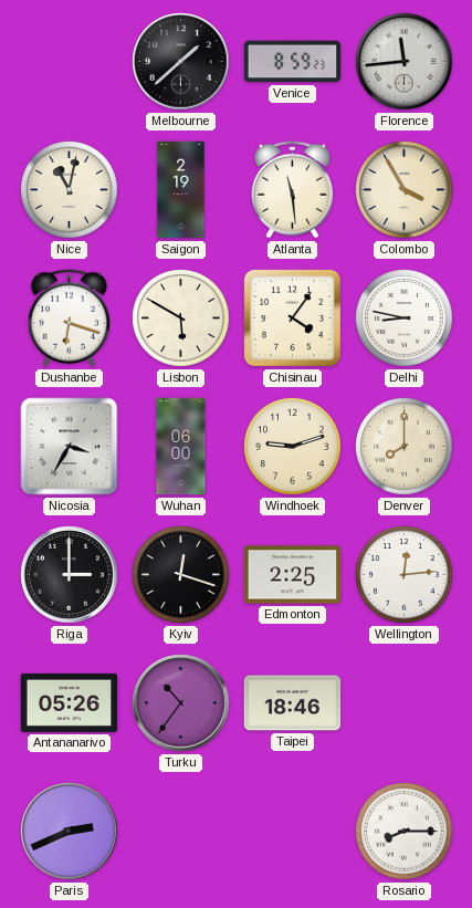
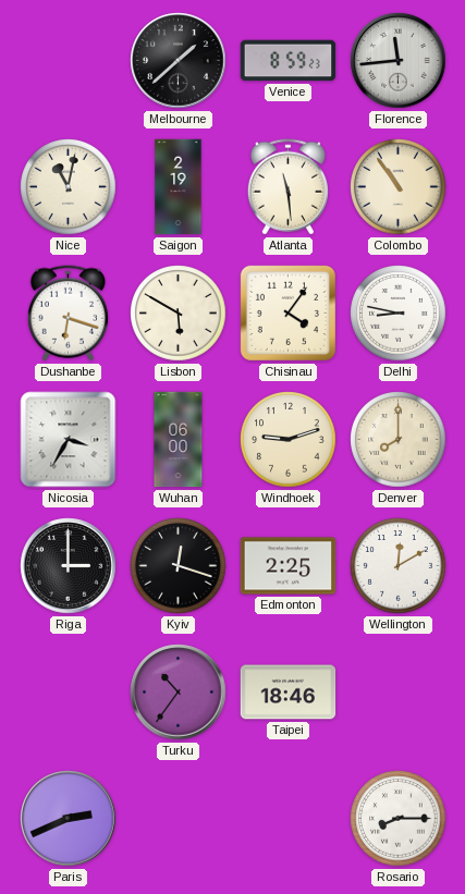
Colombo: 3:55 -> 10:54
Wellington: 12:14 -> 12:10
Antananarivo: 05:26 -> none
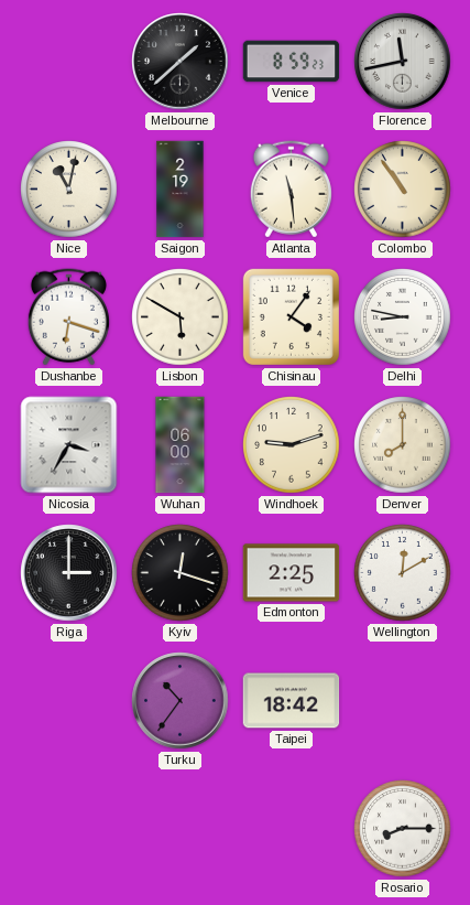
Florence: 11:44 -> 11:43
Taipei: 18:46 -> 18:42
Paris: 2:41 -> none
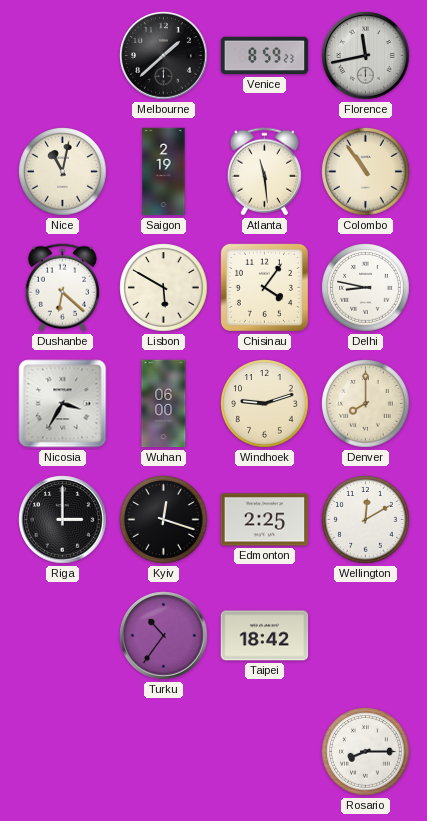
Dushanbe: 6:18 -> 6:22
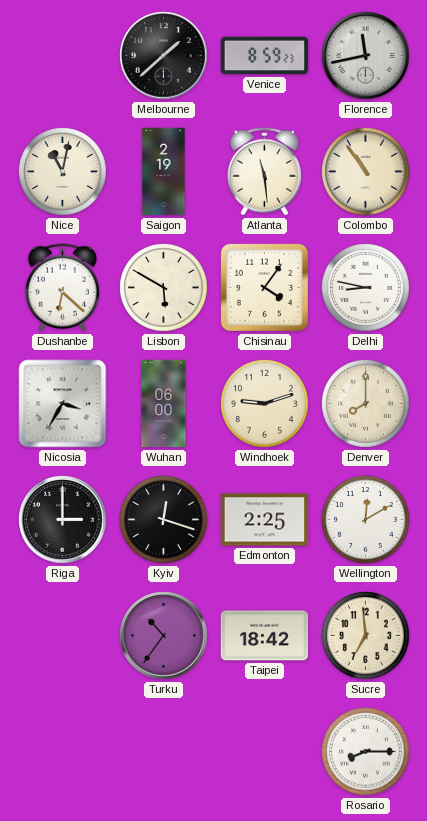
Sucre: none -> 6:59
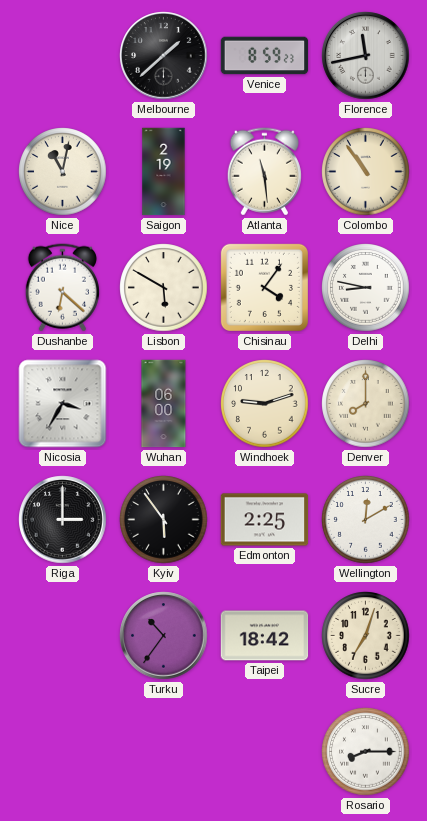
Kyiv: 12:18 -> 5:54
Sucre: 6:59 -> 7:03
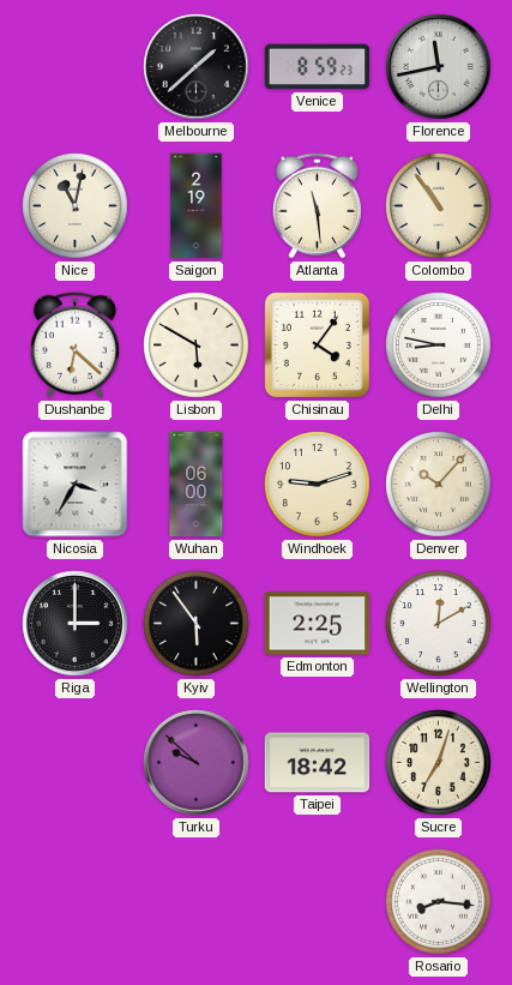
Denver: 8:00 -> 10:07
Turku: 10:36 -> 9:52
Rosario: 8:15 -> 8:16
